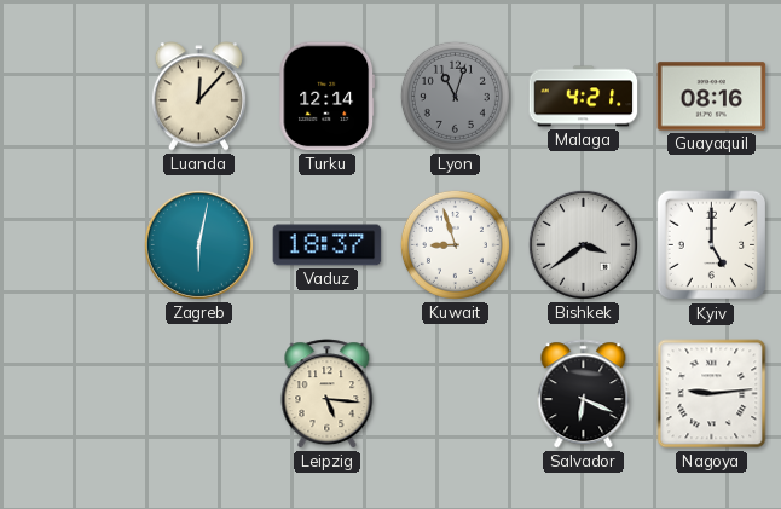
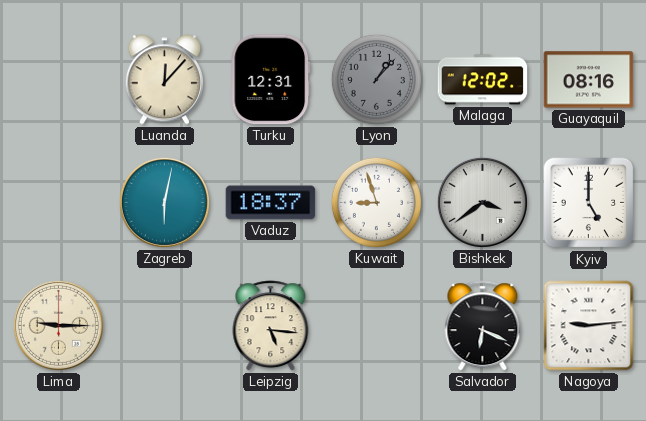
Turku: 12:14 -> 12:31
Lyon: 11:03 -> 1:07
Malaga: 4:21 -> 12:02
Lima: none -> 9:15
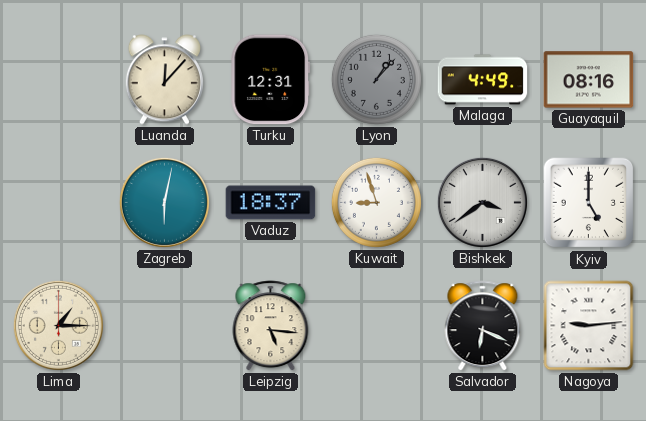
Malaga: 12:02 -> 4:49
Lima: 9:15 -> 1:15
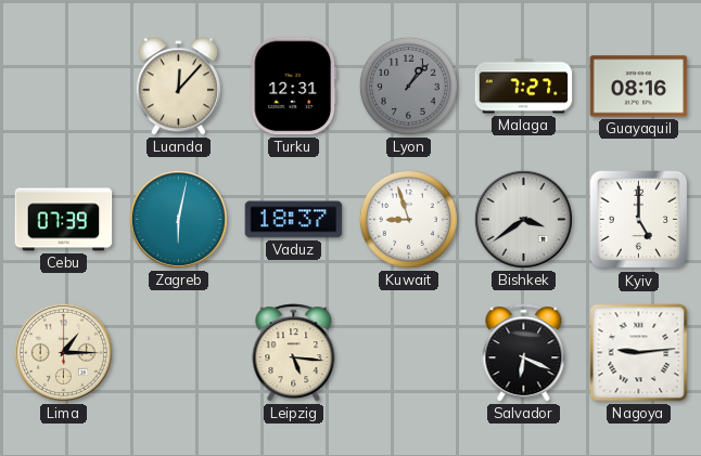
Malaga: 4:49 -> 7:27
Cebu: none -> 07:39
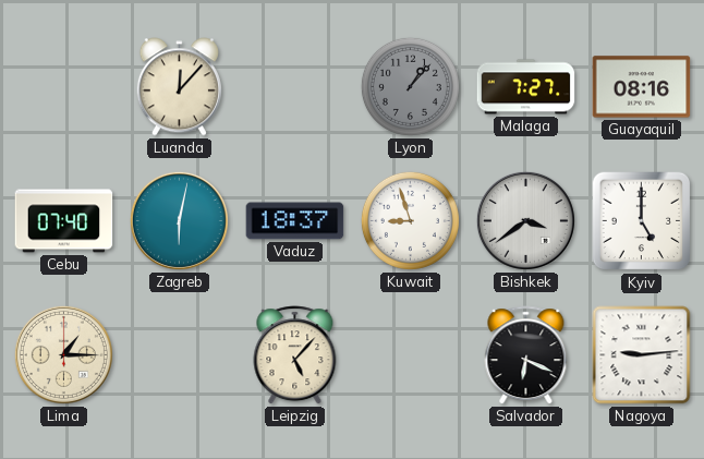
Turku: 12:31 -> none
Cebu: 07:39 -> 07:40
Leipzig: 5:16 -> 5:07
